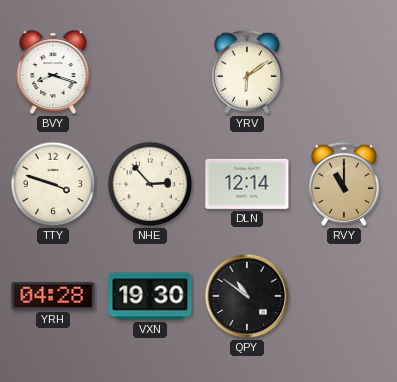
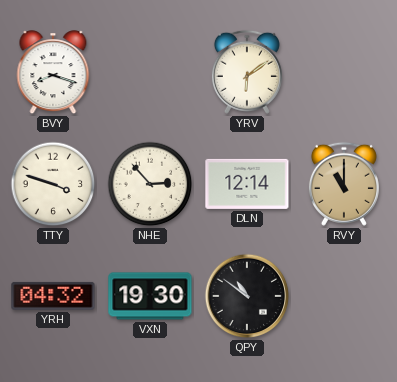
YRH: 04:28 -> 04:32
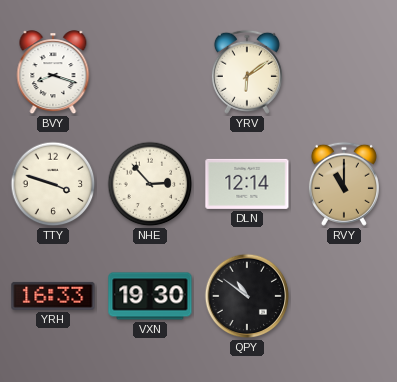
YRH: 04:32 -> 16:33
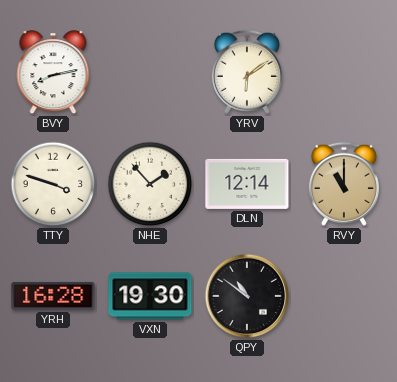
BVY: 8:18 -> 8:13
NHE: 2:53 -> 1:53
YRH: 16:33 -> 16:28
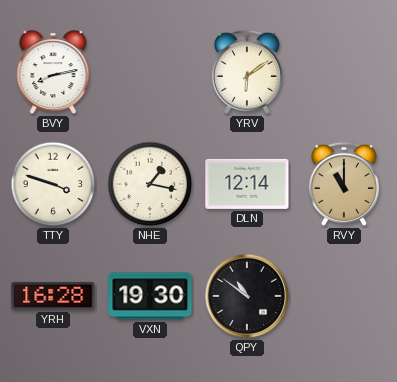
NHE: 1:53 -> 1:17
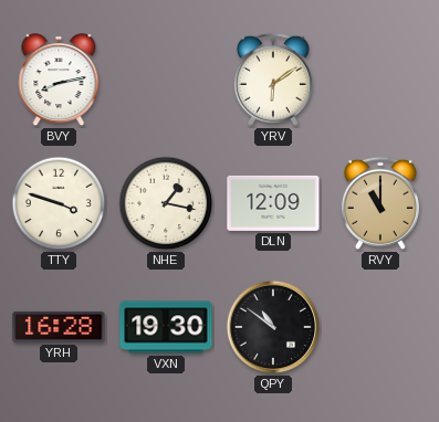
DLN: 12:14 -> 12:09
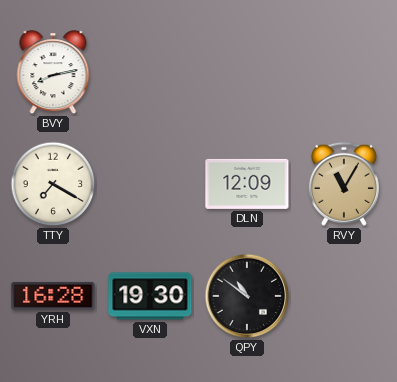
YRV: 6:09 -> none
TTY: 3:48 -> 7:20
NHE: 1:17 -> none
RVY: 11:00 -> 11:05
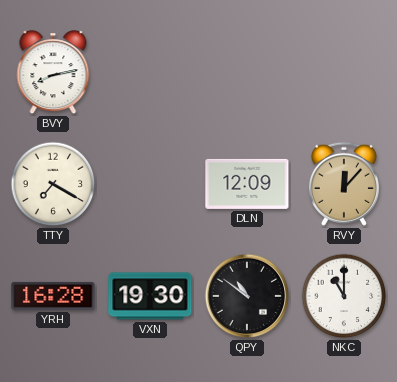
RVY: 11:05 -> 12:07
NKC: none -> 11:00
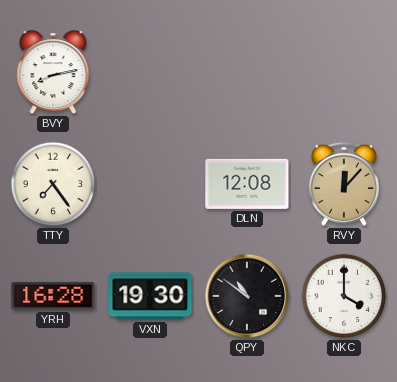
TTY: 7:20 -> 7:24
DLN: 12:09 -> 12:08
NKC: 11:00 -> 4:00
